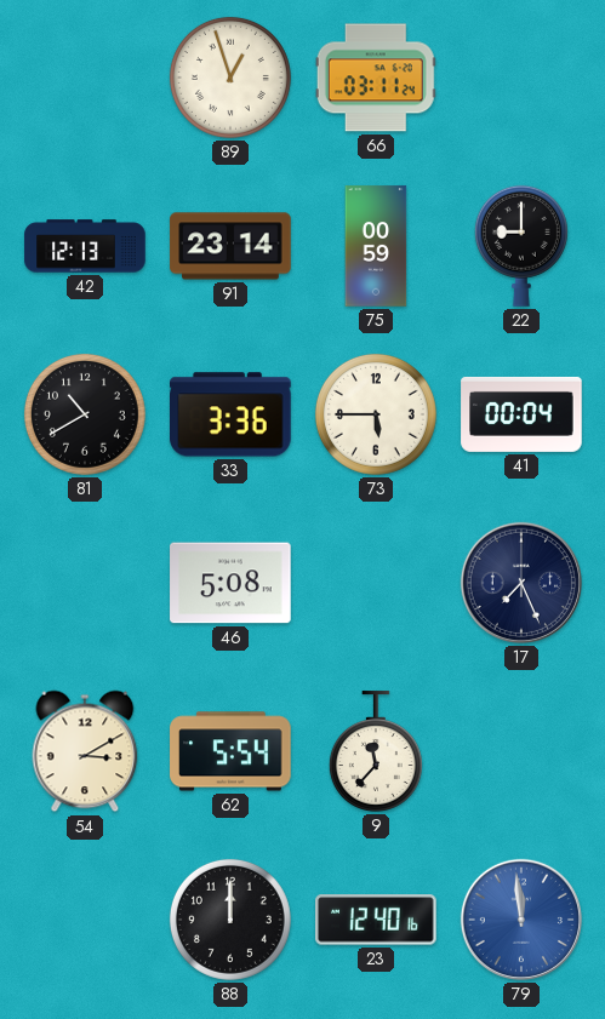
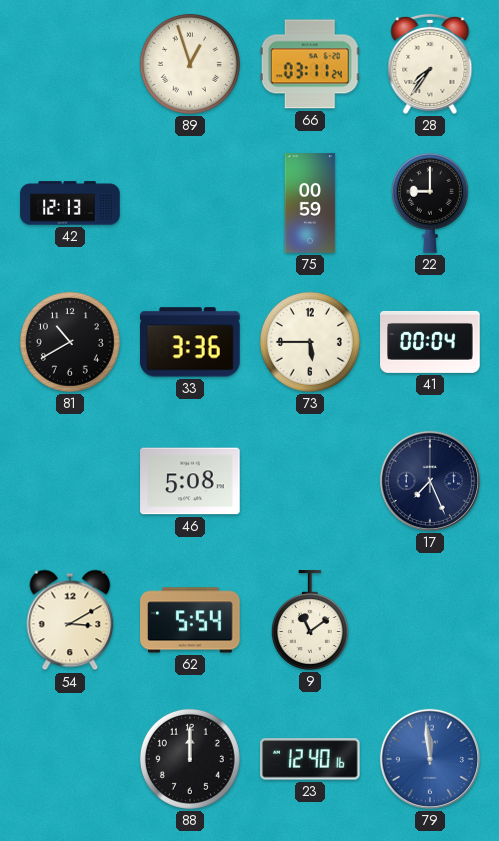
28: none -> 7:36
91: 23:14 -> none
9: 11:37 -> 11:09
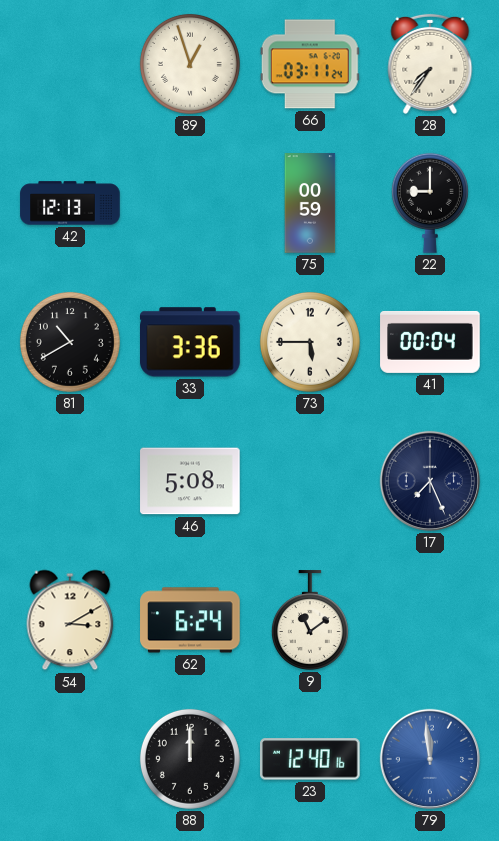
62: 5:54 -> 6:24
